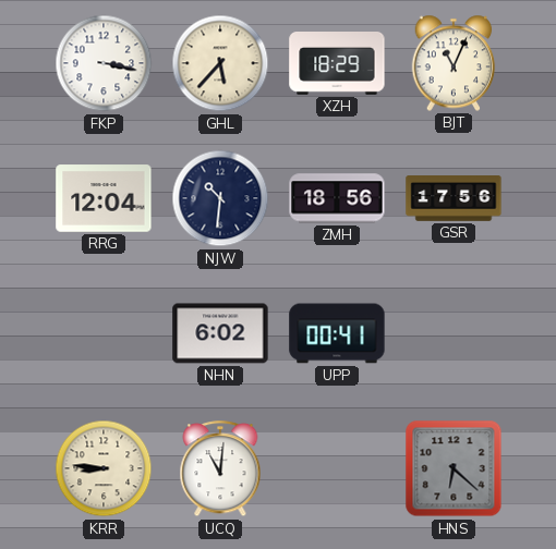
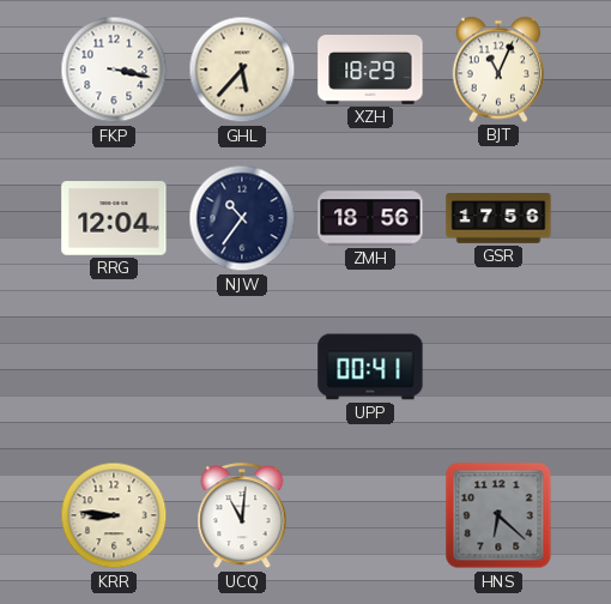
NJW: 10:31 -> 10:36
NHN: 6:02 -> none
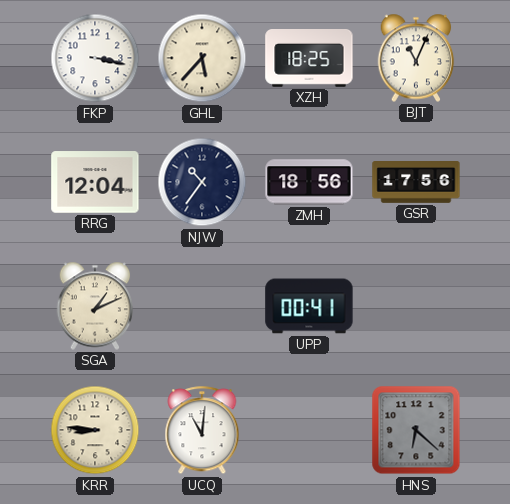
XZH: 18:29 -> 18:25
SGA: none -> 1:11
